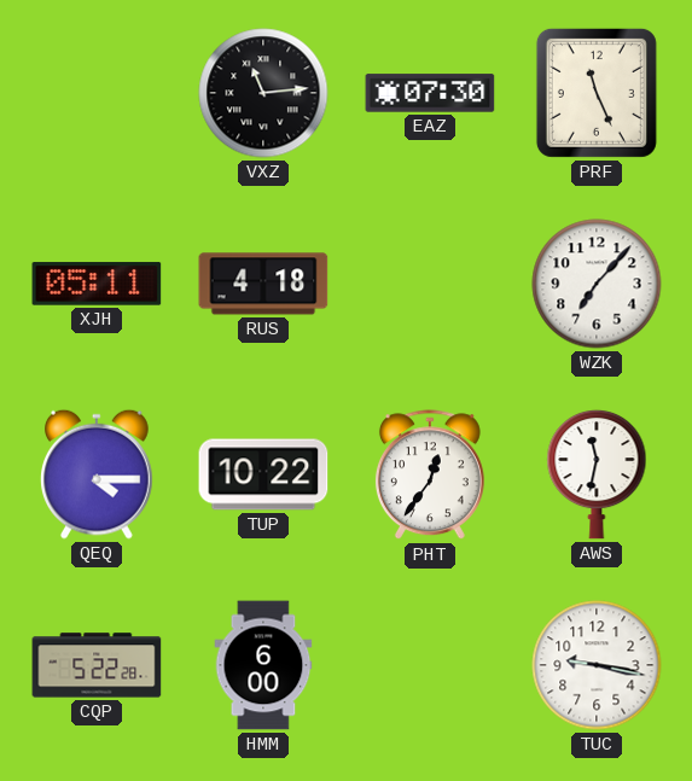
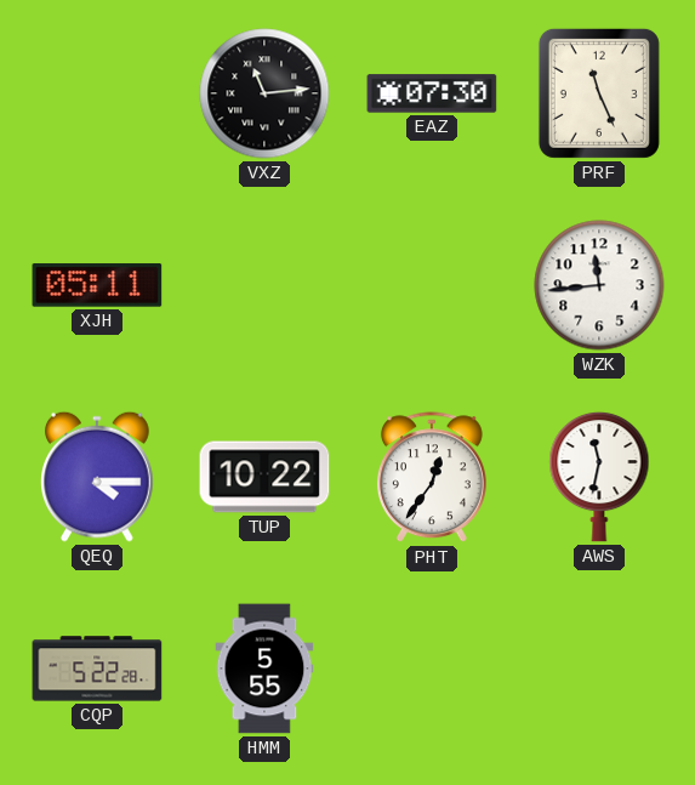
RUS: 4:18 -> none
WZK: 7:07 -> 11:44
HMM: 6:00 -> 5:55
TUC: 9:17 -> none
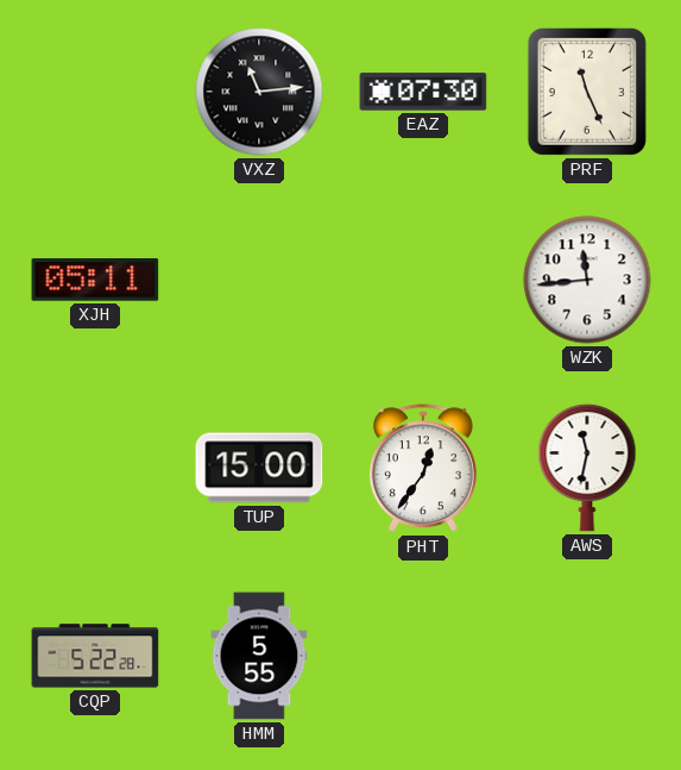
QEQ: 4:15 -> none
TUP: 10:22 -> 15:00
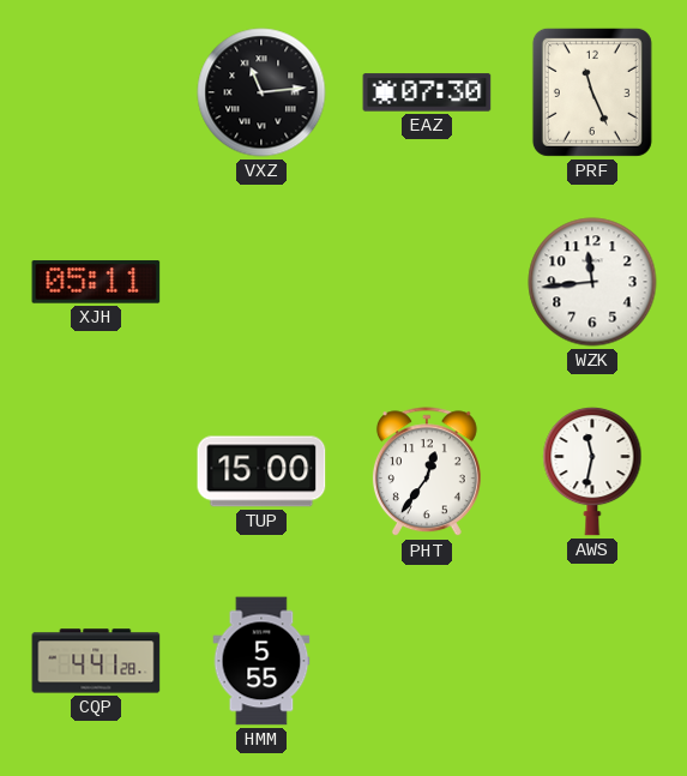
CQP: 5:22 -> 4:41
